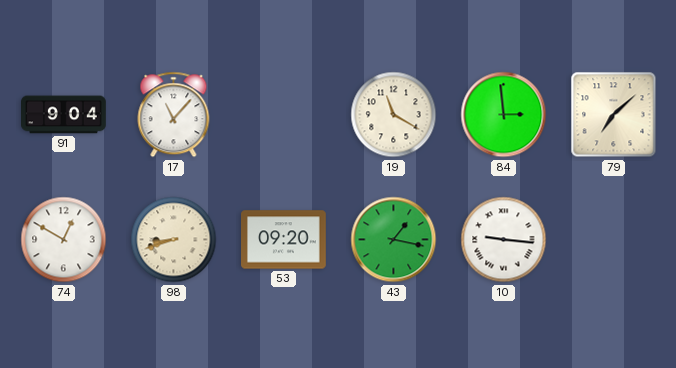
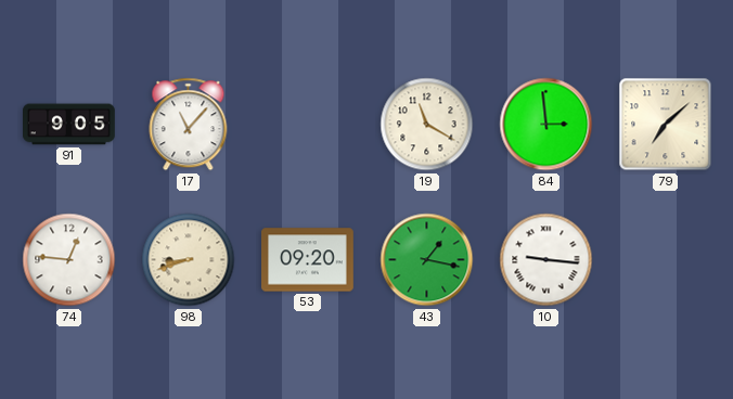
91: 9:04 -> 9:05
74: 12:50 -> 12:46
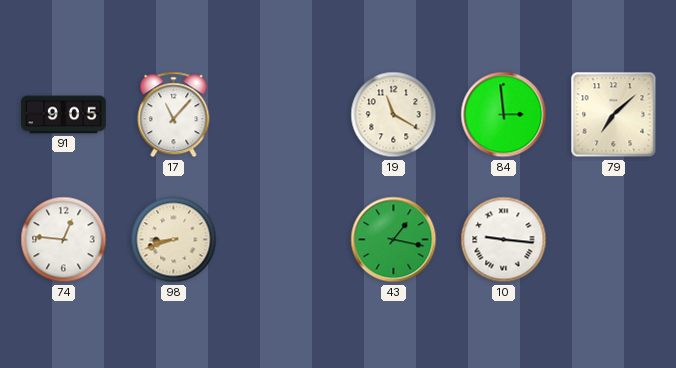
53: 09:20 -> none
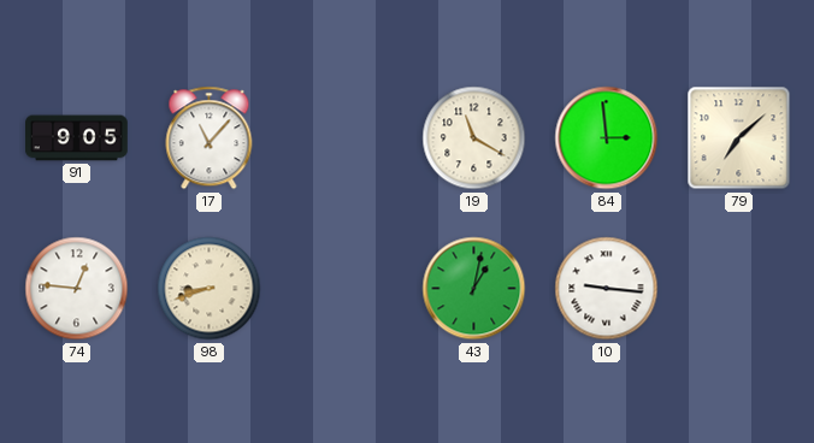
43: 1:17 -> 1:02
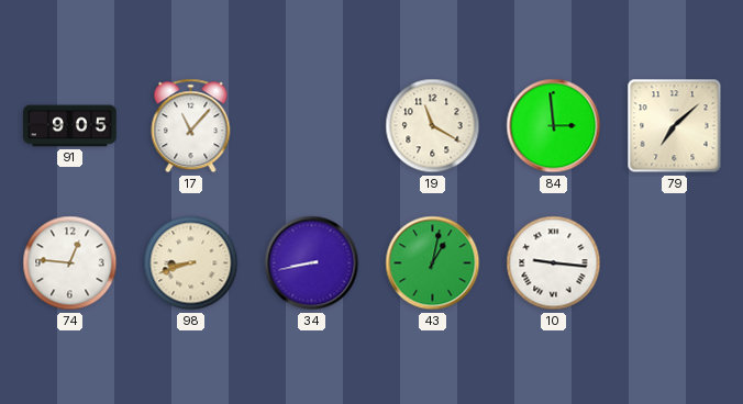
34: none -> 8:43
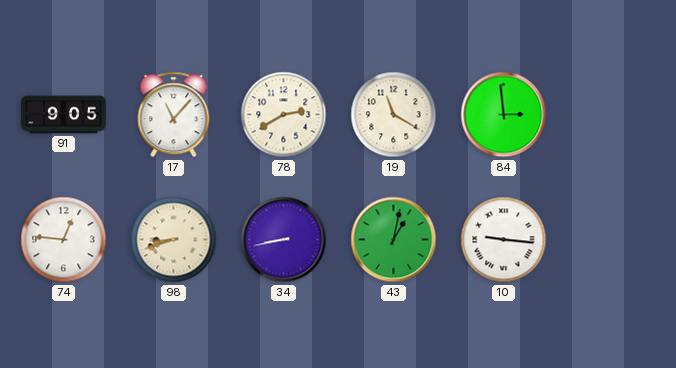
78: none -> 2:40
79: 7:08 -> none
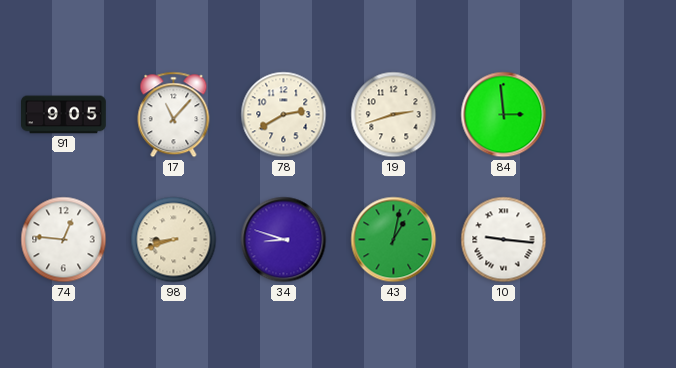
19: 11:20 -> 2:42
34: 8:43 -> 8:48
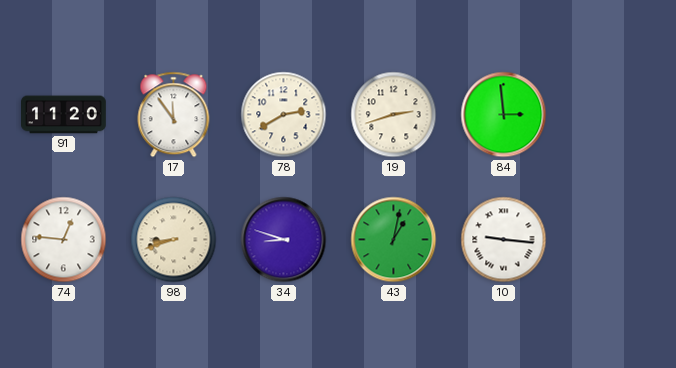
91: 9:05 -> 11:20
17: 11:07 -> 11:54
